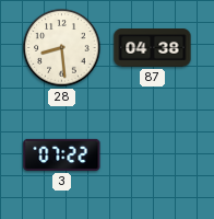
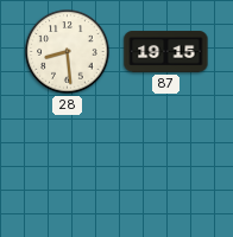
87: 04:38 -> 19:15
3: 07:22 -> none
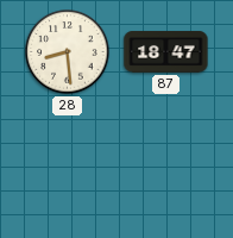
87: 19:15 -> 18:47
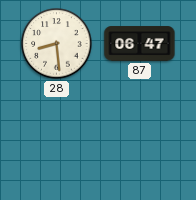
87: 18:47 -> 06:47
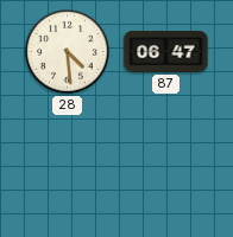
28: 8:29 -> 4:29
